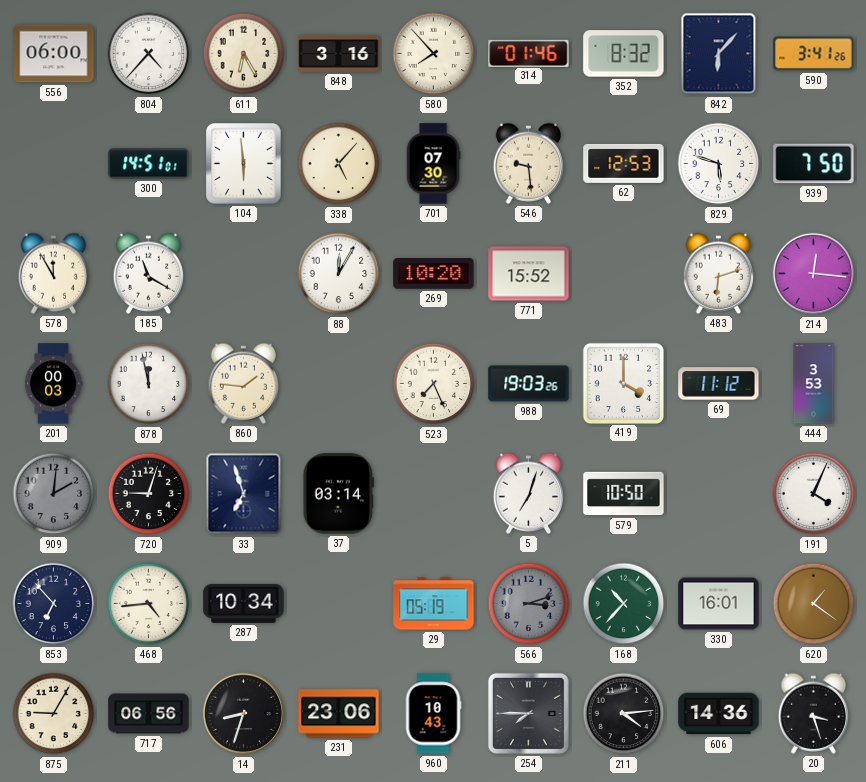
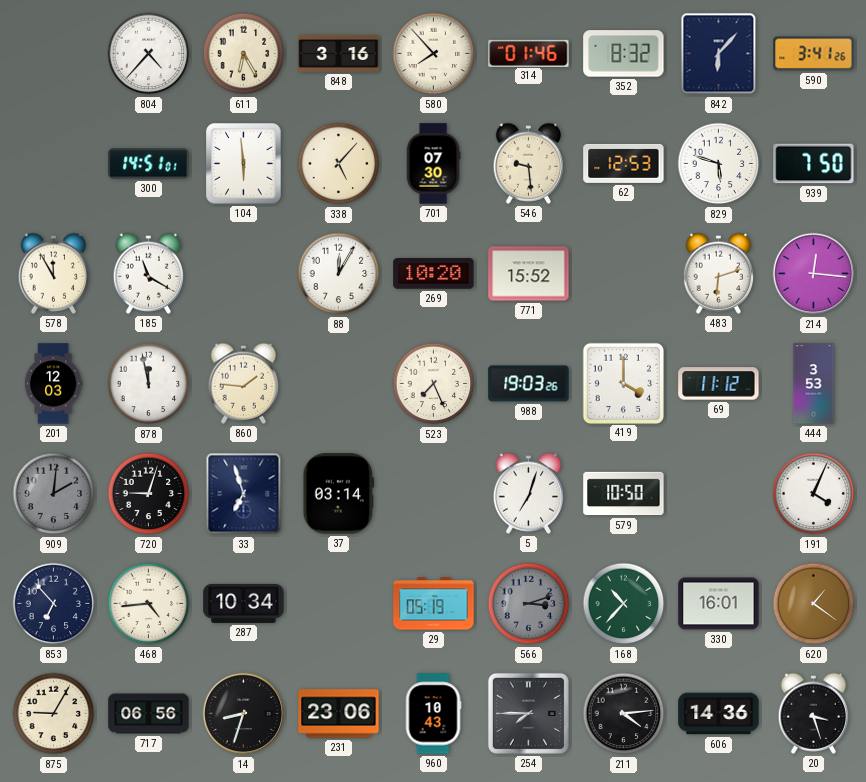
556: 06:00 -> none
201: 00:03 -> 12:03
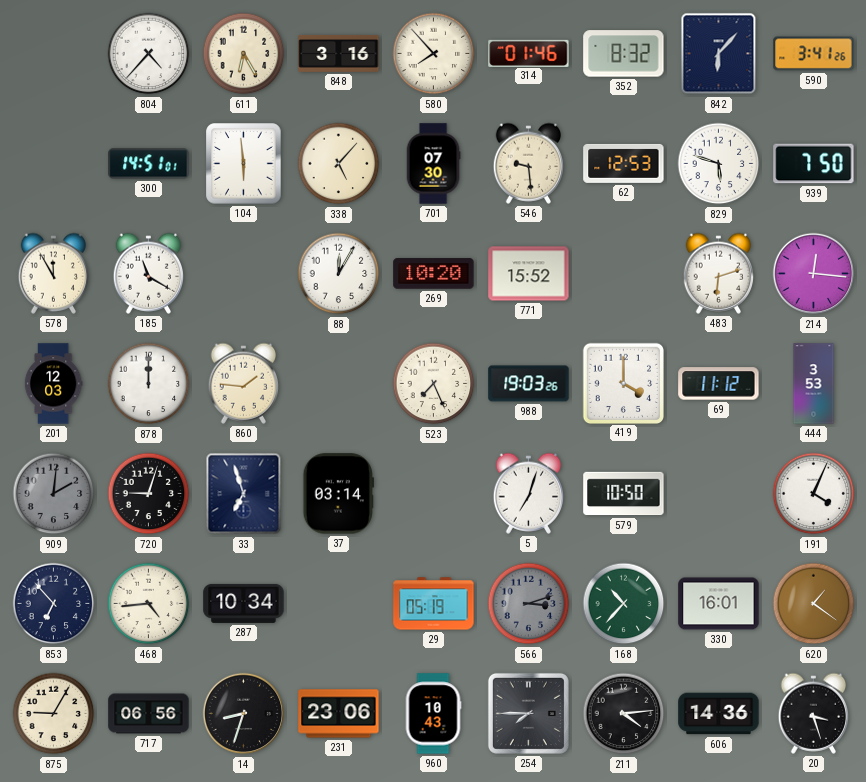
878: 11:58 -> 12:00
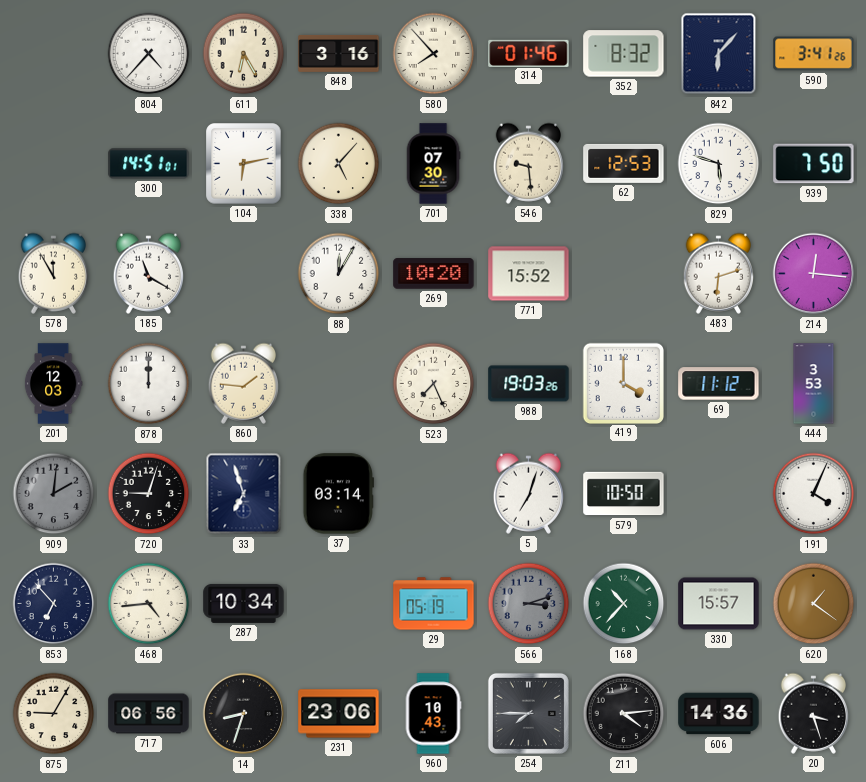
104: 5:59 -> 6:13
330: 16:01 -> 15:57
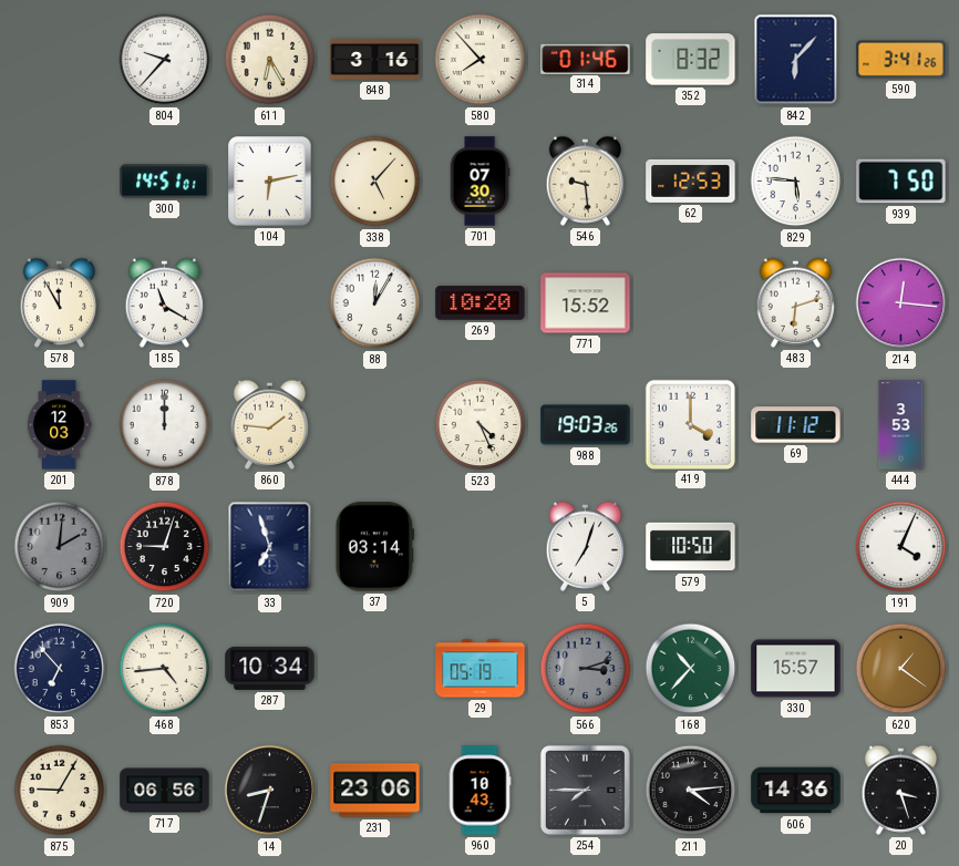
804: 4:37 -> 9:37
829: 5:48 -> 5:46
523: 7:26 -> 4:26
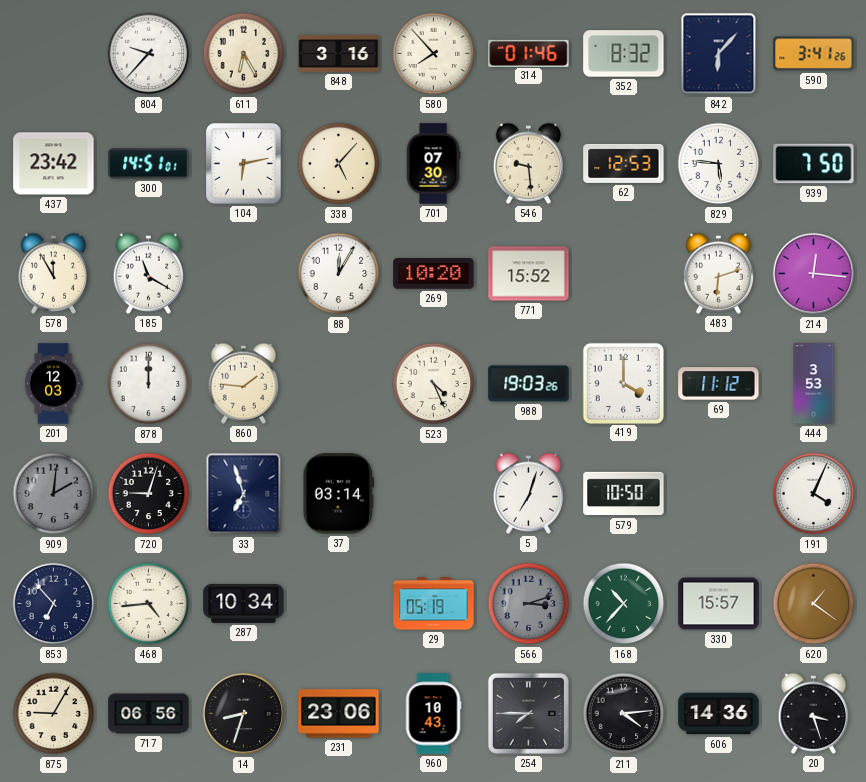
437: none -> 23:42
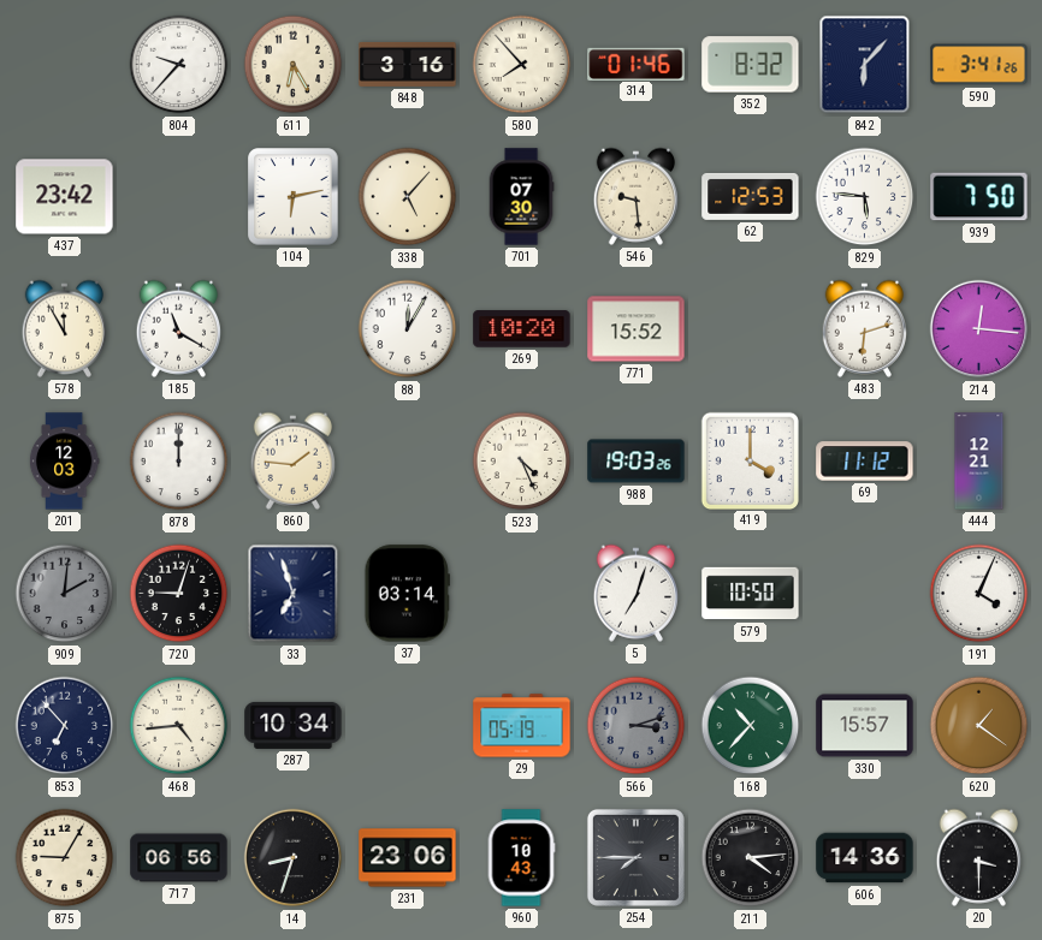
300: 14:51 -> none
444: 3:53 -> 12:21
20: 3:27 -> 3:30
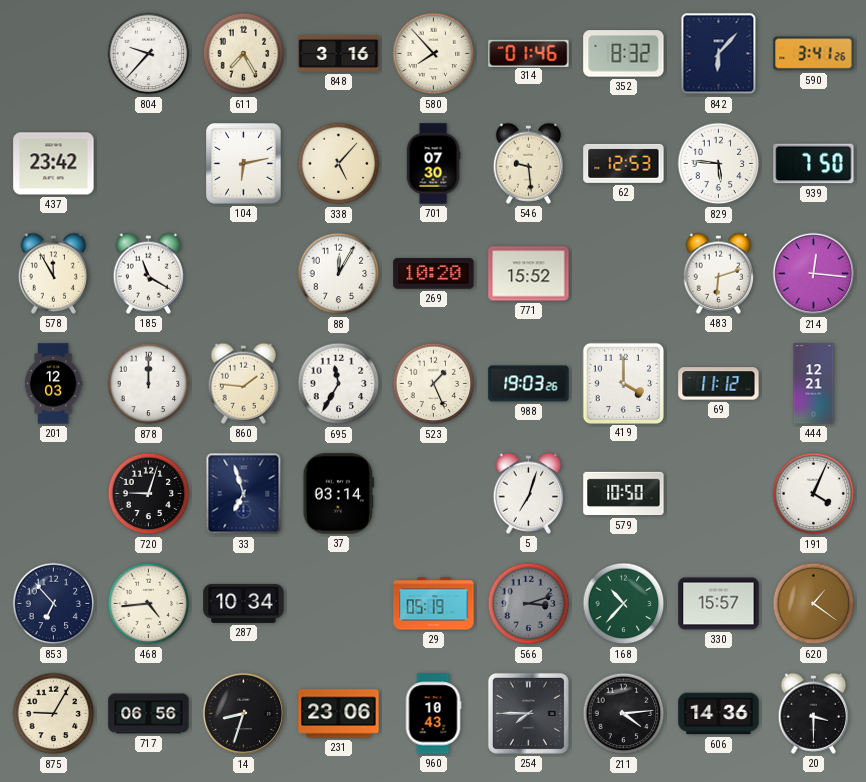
611: 6:25 -> 7:25
695: none -> 11:35
523: 4:26 -> 1:26
909: 2:01 -> none
